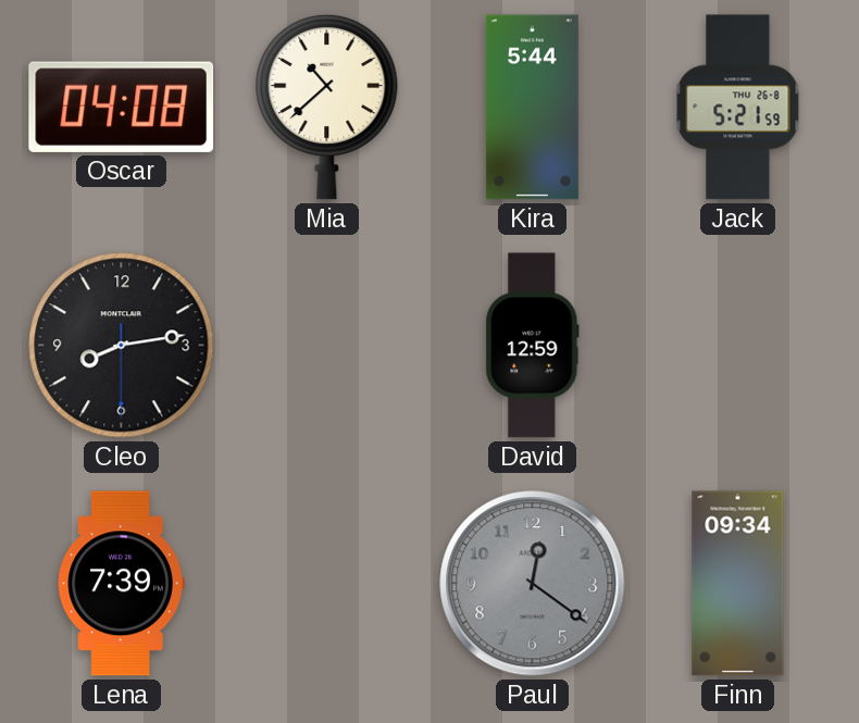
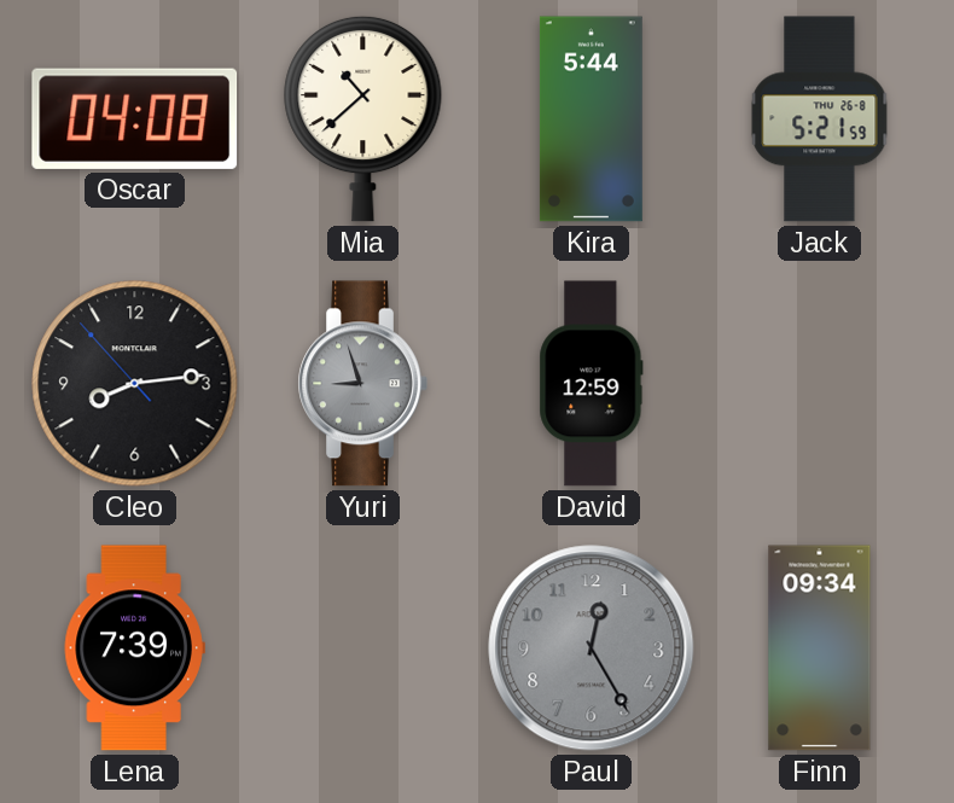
Cleo: 8:13:30 -> 8:13:53
Yuri: none -> 8:57
Paul: 12:21 -> 12:25
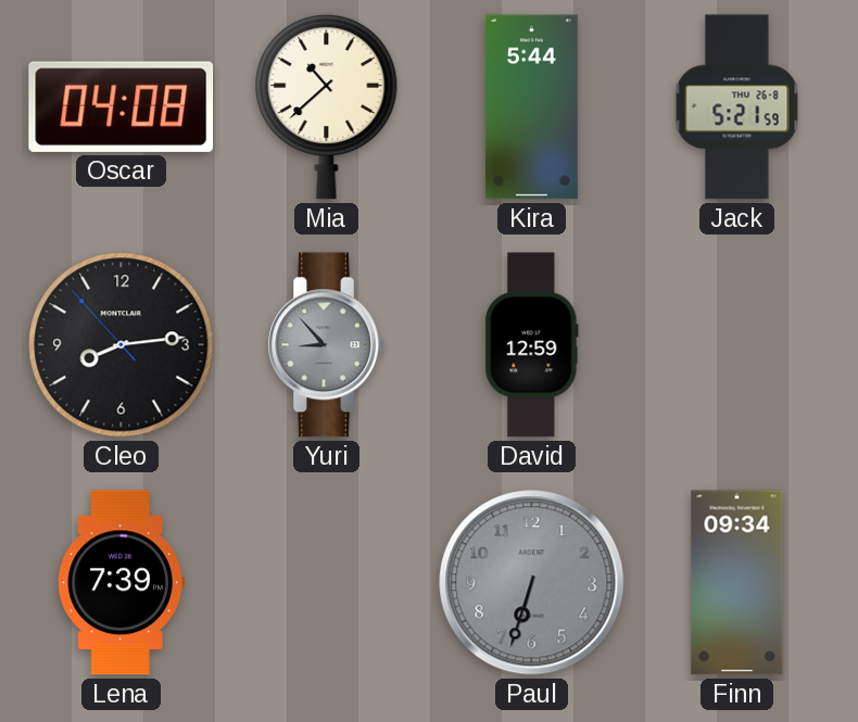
Yuri: 8:57 -> 8:53
Paul: 12:25 -> 6:33
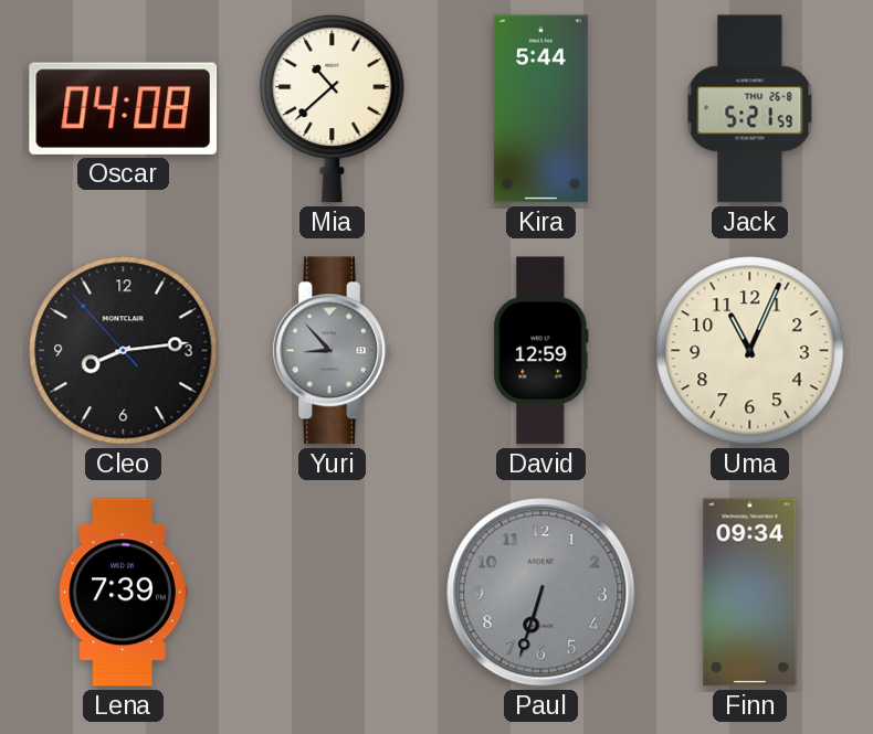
Uma: none -> 11:04
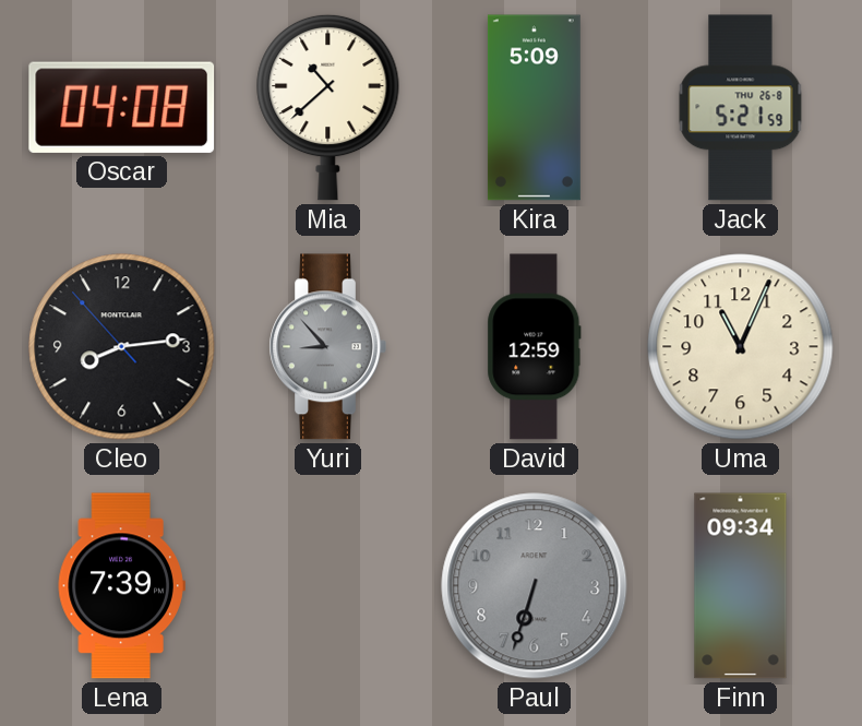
Kira: 5:44 -> 5:09
